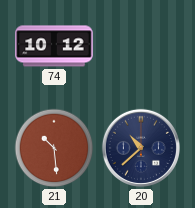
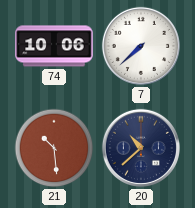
74: 10:12 -> 10:06
7: none -> 7:38
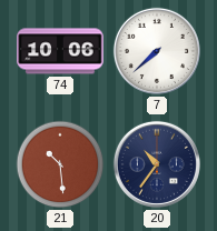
20: 10:38 -> 10:36
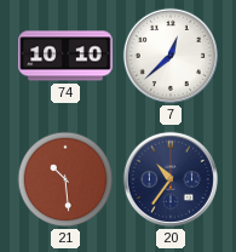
74: 10:06 -> 10:10
7: 7:38 -> 12:38
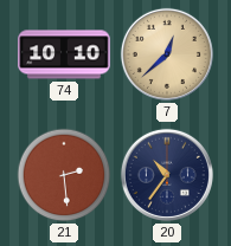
7 dial: white -> champagne
21: 10:29 -> 2:29
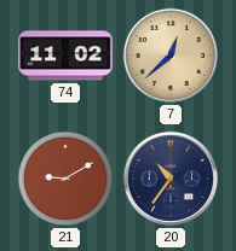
74: 10:10 -> 11:02
21: 2:29 -> 9:10
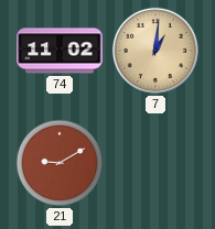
7: 12:38 -> 1:01
20: 10:36 -> none
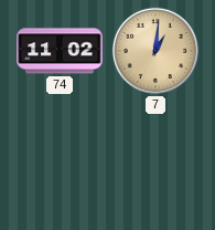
21: 9:10 -> none
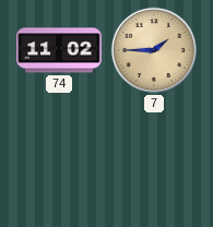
7: 1:01 -> 1:45
